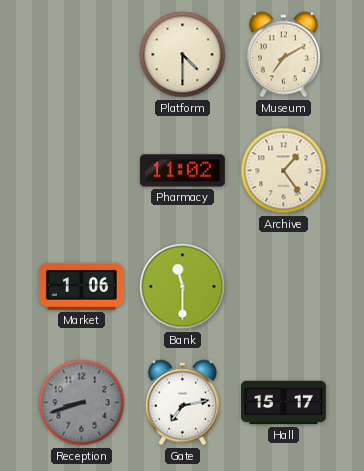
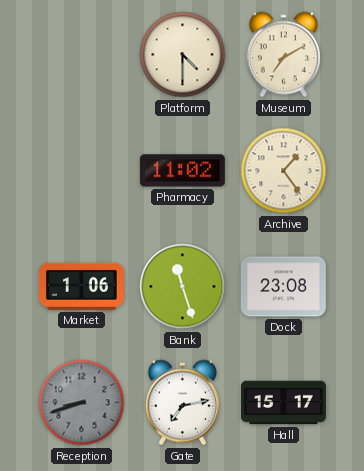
Bank: 11:30 -> 11:27
Dock: none -> 23:08
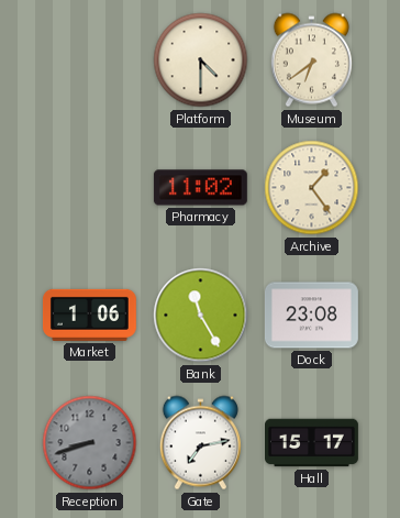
Museum: 7:10 -> 6:39
Bank: 11:27 -> 11:25
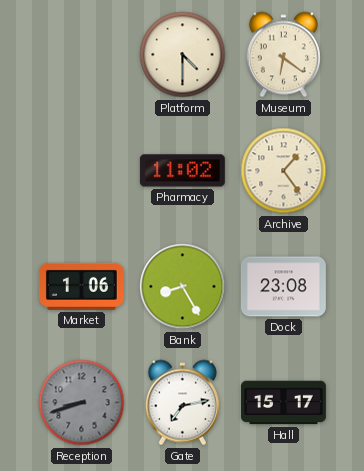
Museum: 6:39 -> 6:21
Bank: 11:25 -> 8:25
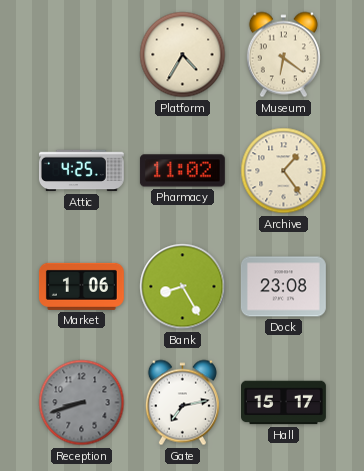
Platform: 4:30 -> 4:35
Attic: none -> 4:25
